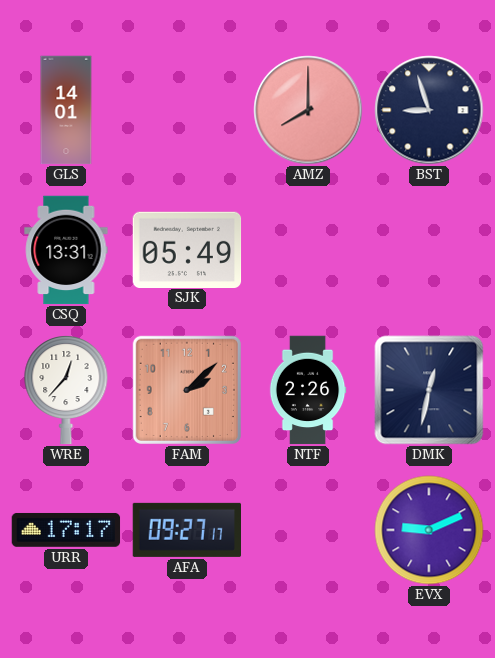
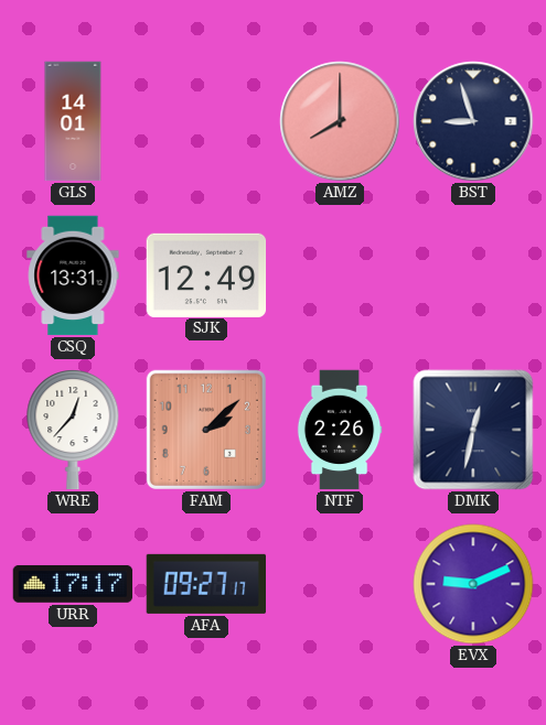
SJK: 05:49 -> 12:49
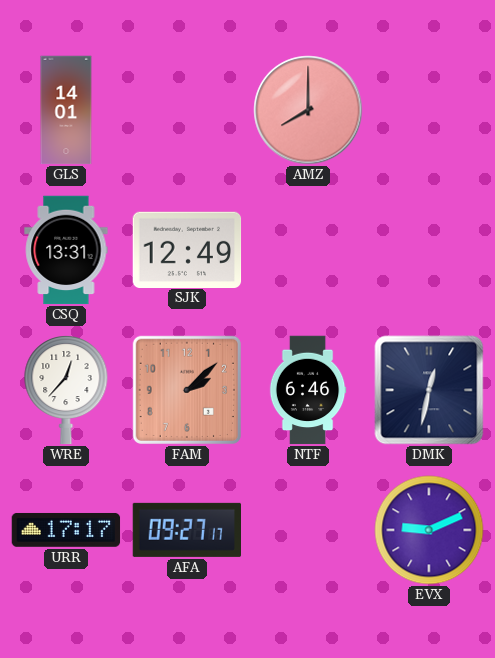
BST: 8:57 -> none
NTF: 2:26 -> 6:46
